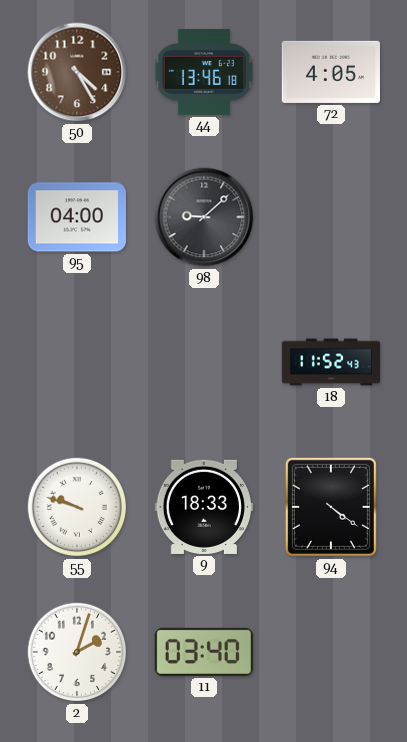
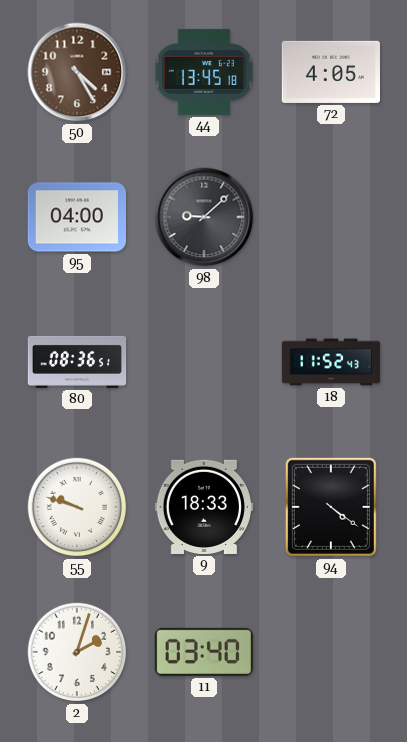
44: 13:46 -> 13:45
80: none -> 08:36
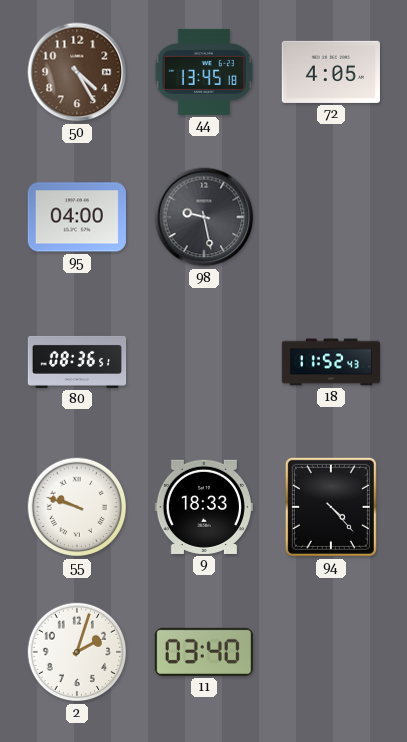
98: 9:08 -> 9:28
94: 4:21 -> 4:23
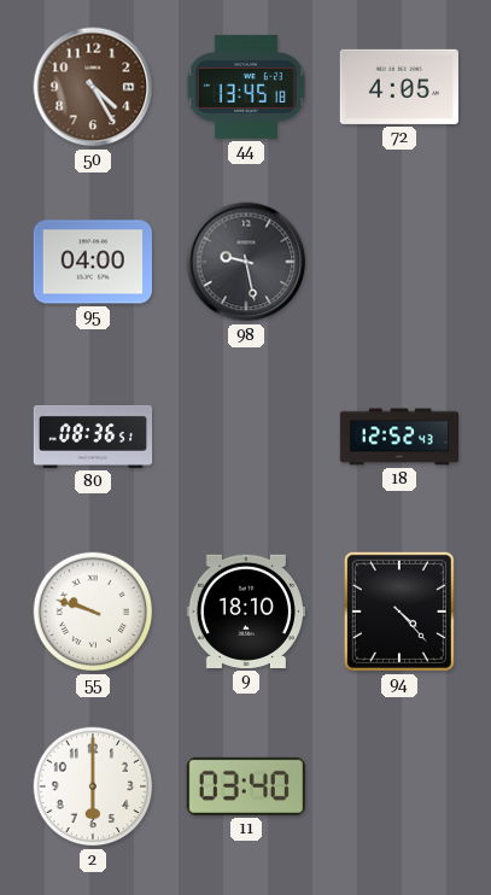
18: 11:52 -> 12:52
9: 18:33 -> 18:10
2: 2:03 -> 6:00
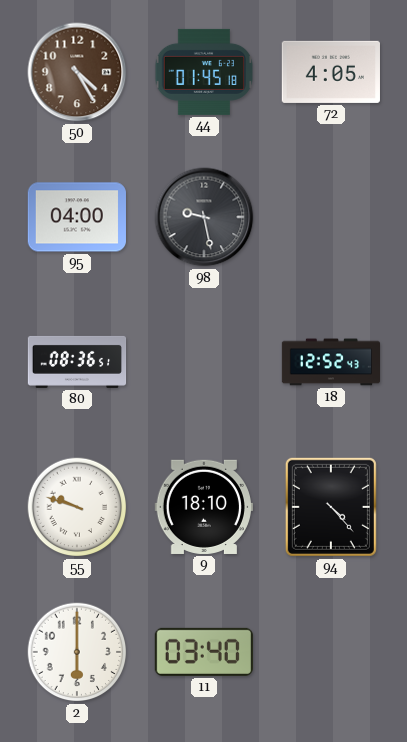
44: 13:45 -> 01:45
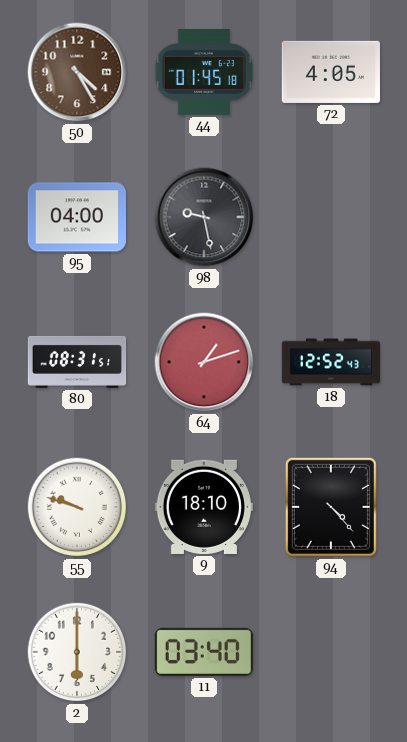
80: 08:36 -> 08:31
64: none -> 1:12
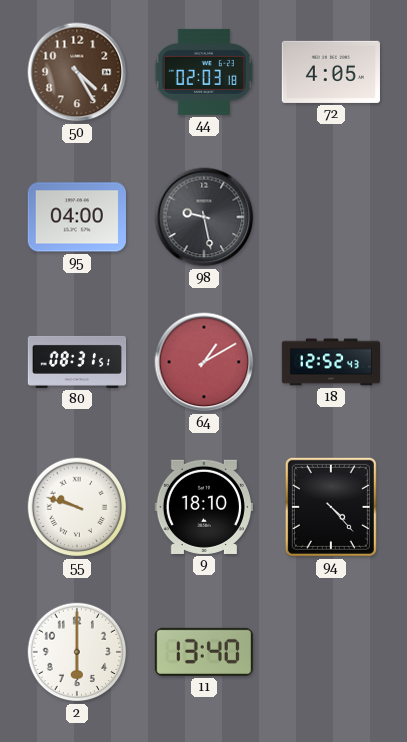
44: 01:45 -> 02:03
64: 1:12 -> 1:10
11: 03:40 -> 13:40
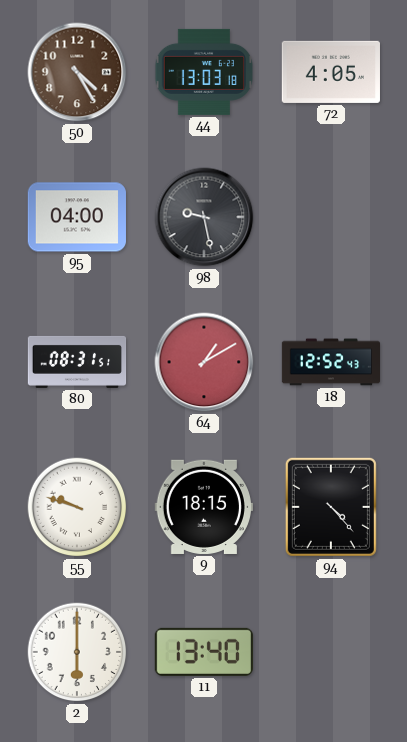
44: 02:03 -> 13:03
9: 18:10 -> 18:15
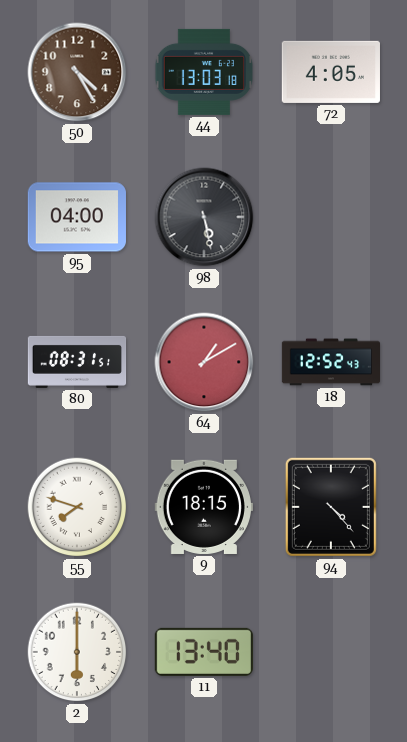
98: 9:28 -> 5:28
55: 9:48 -> 7:48
